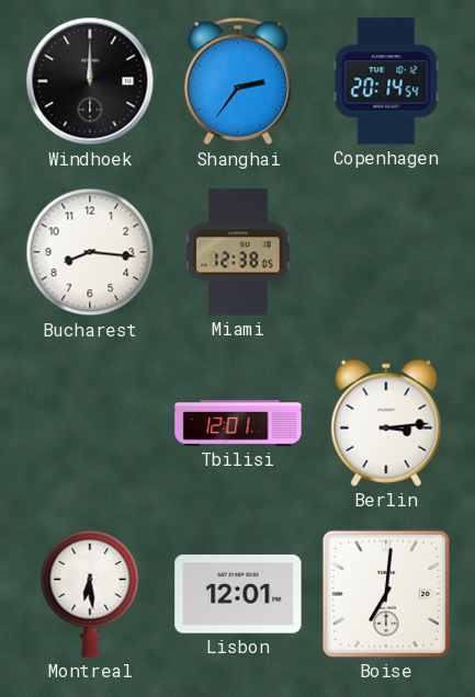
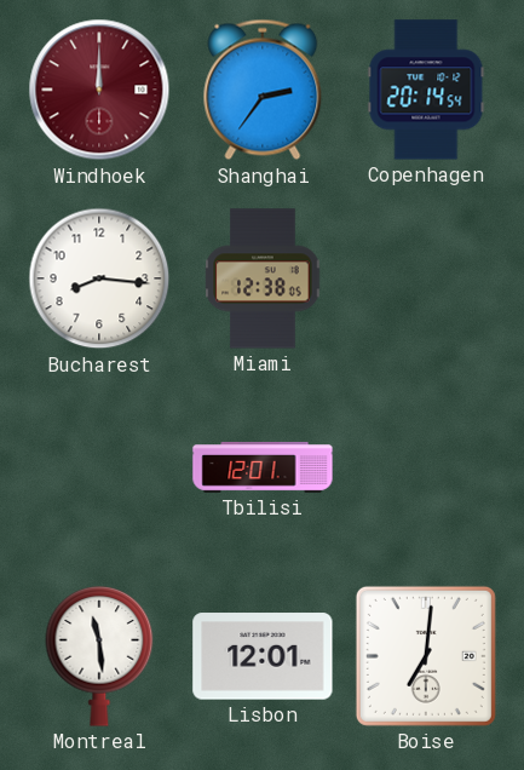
Windhoek dial: black -> burgundy
Berlin: 3:14 -> none
Montreal: 6:29 -> 11:29
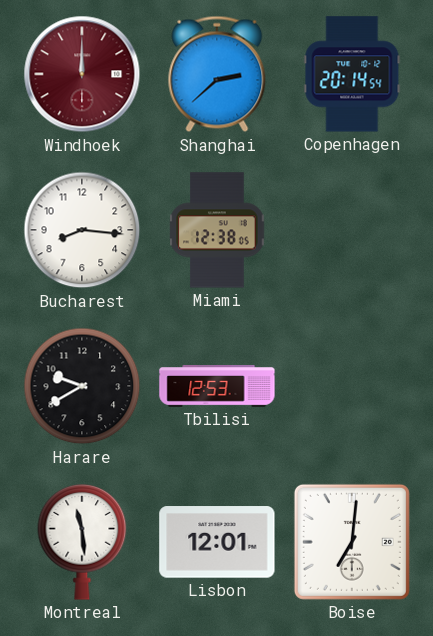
Shanghai: 2:36 -> 2:38
Harare: none -> 9:40
Tbilisi: 12:01 -> 12:53
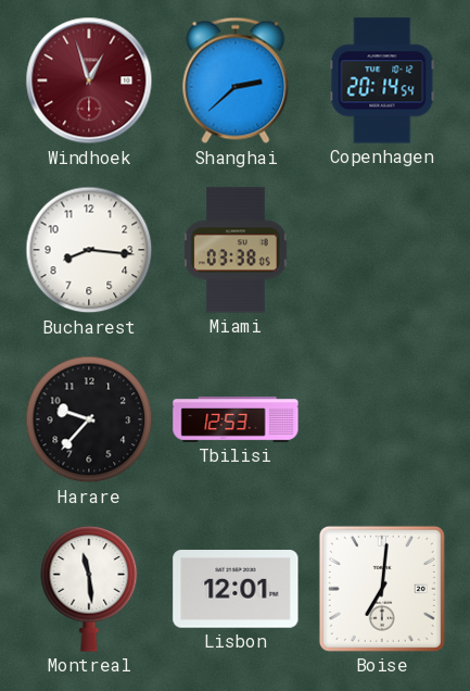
Windhoek: 12:00 -> 12:57
Miami: 12:38 -> 03:38
Harare: 9:40 -> 9:37
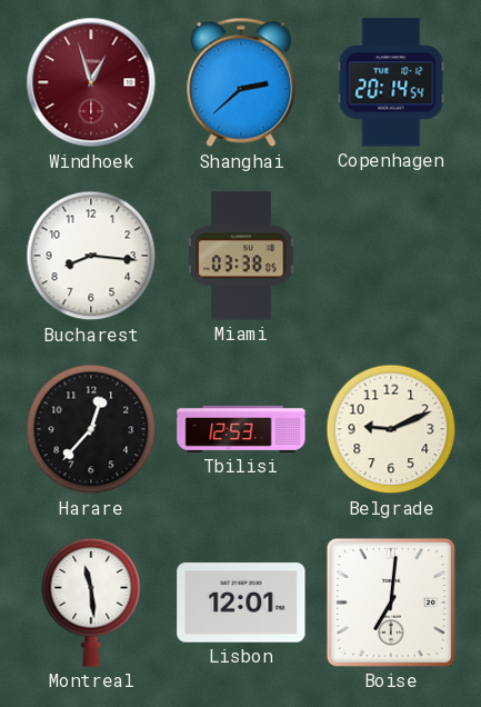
Harare: 9:37 -> 12:37
Belgrade: none -> 9:11
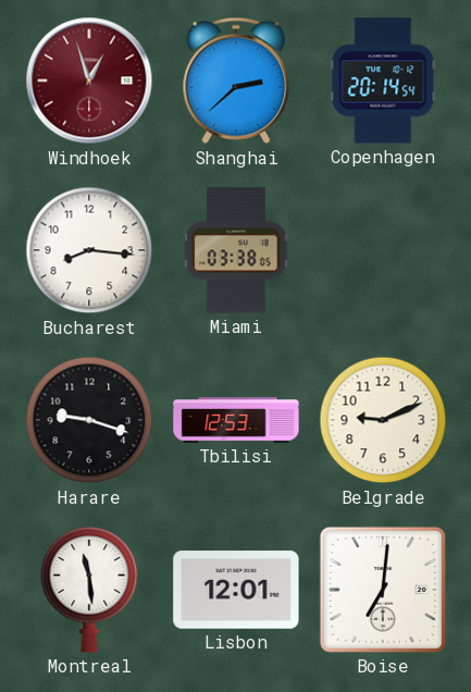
Harare: 12:37 -> 9:18
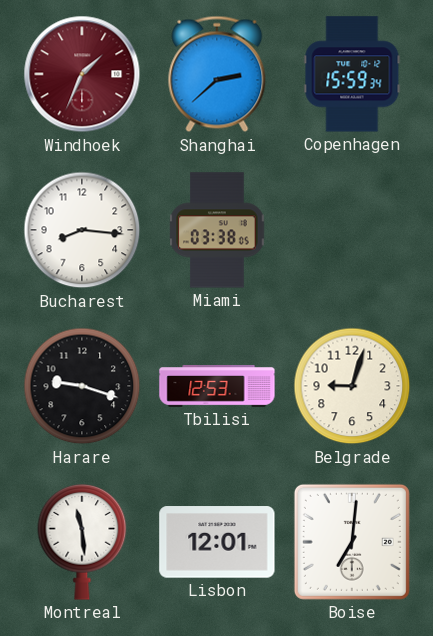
Windhoek: 12:57 -> 1:34
Copenhagen: 20:14 -> 15:59
Belgrade: 9:11 -> 9:03
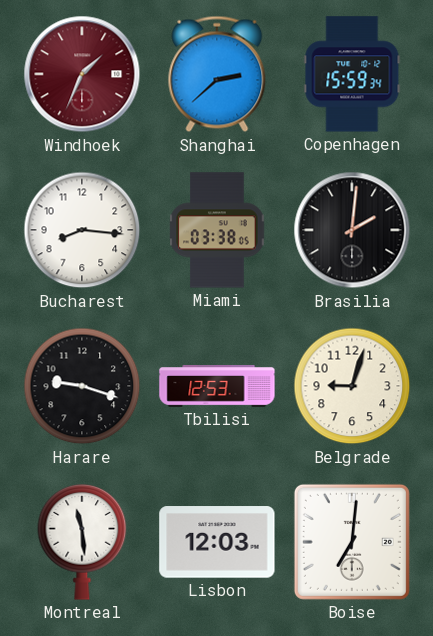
Brasilia: none -> 2:01
Lisbon: 12:01 -> 12:03
